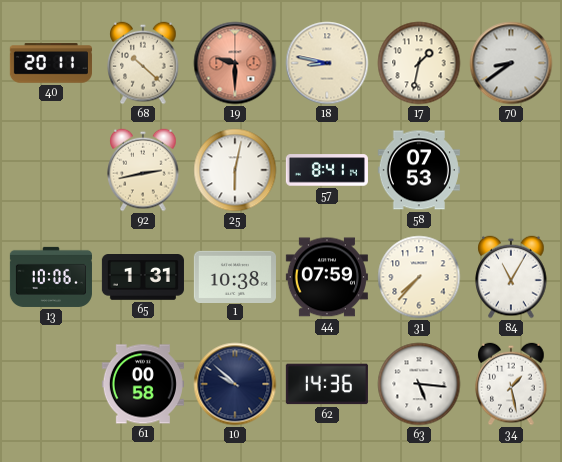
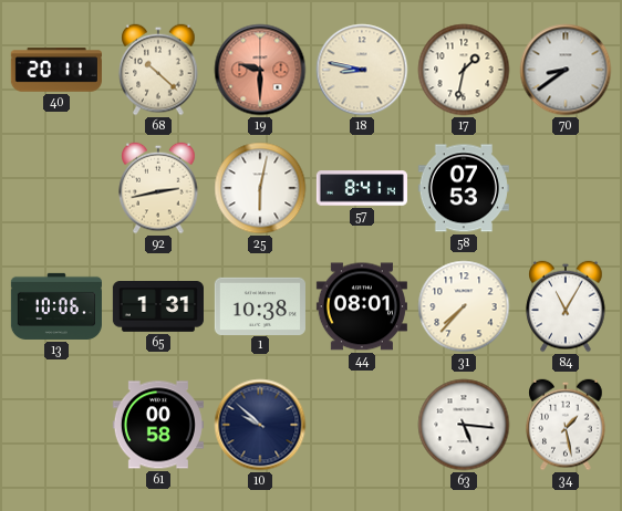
44: 07:59 -> 08:01
62: 14:36 -> none
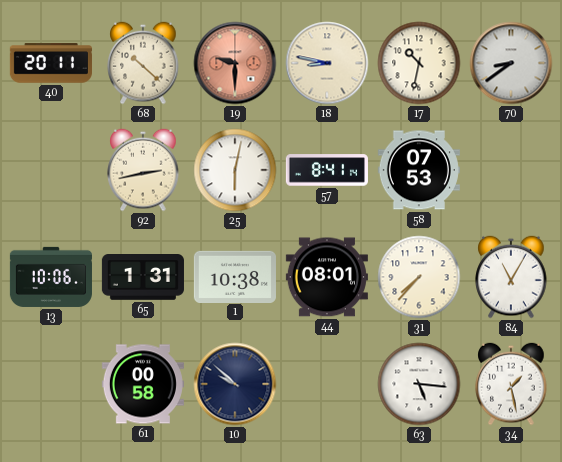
17: 1:32 -> 10:32
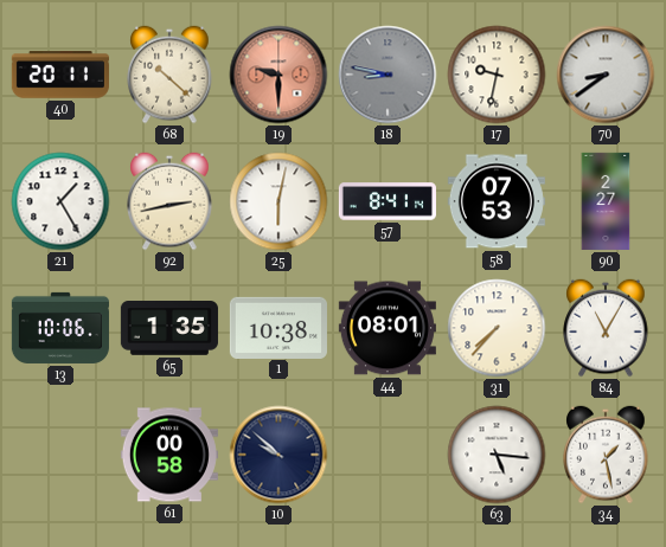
18 dial: cream -> grey
17: 10:32 -> 9:32
21: none -> 1:25
90: none -> 2:27
65: 1:31 -> 1:35
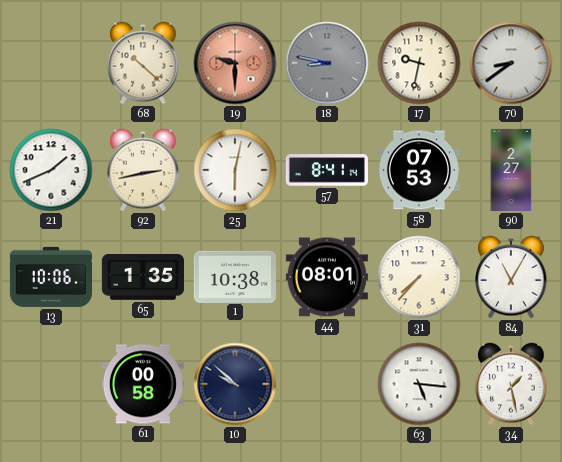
40: 20:11 -> none
21: 1:25 -> 1:41
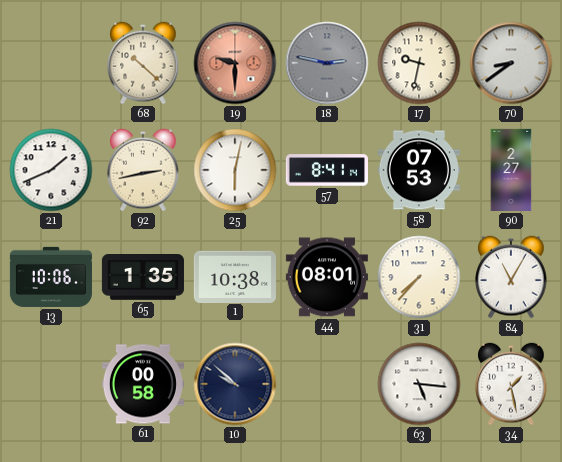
18: 8:47 -> 2:47
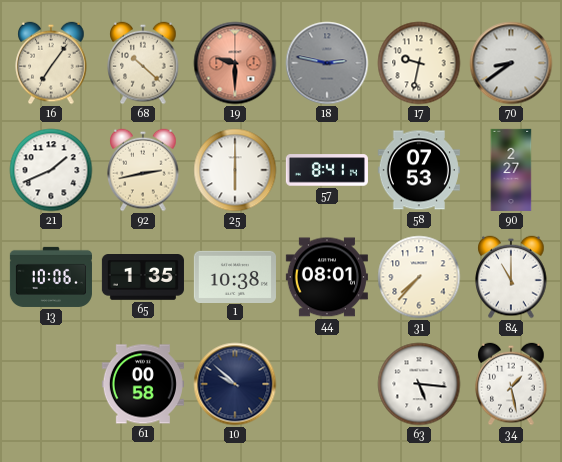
16: none -> 7:06
25: 6:02 -> 6:00
84: 11:05 -> 11:00
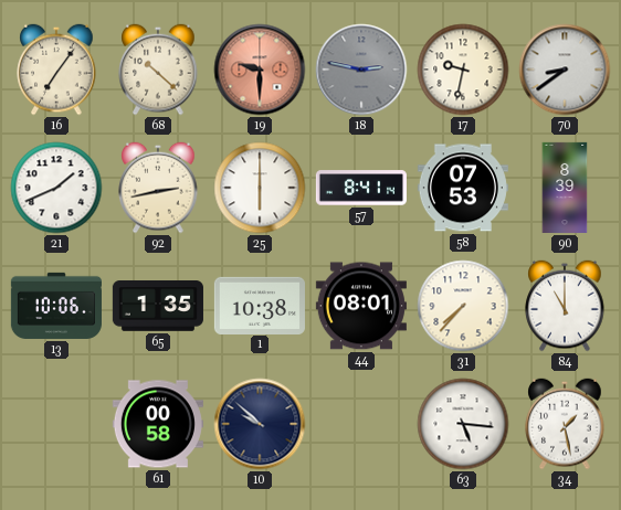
90: 2:27 -> 8:39
